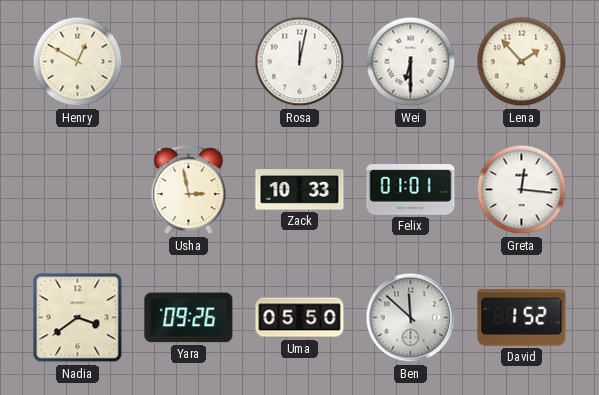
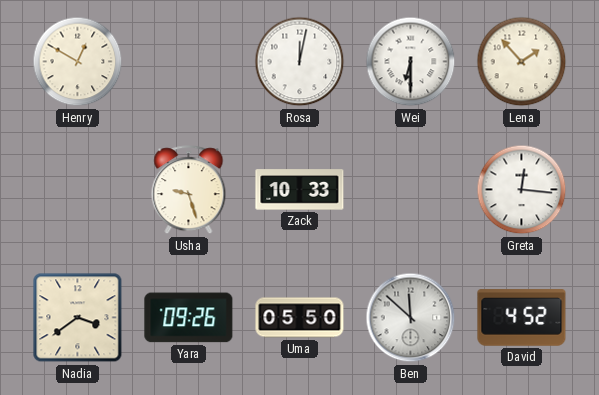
Usha: 2:58 -> 9:27
Felix: 01:01 -> none
David: 1:52 -> 4:52
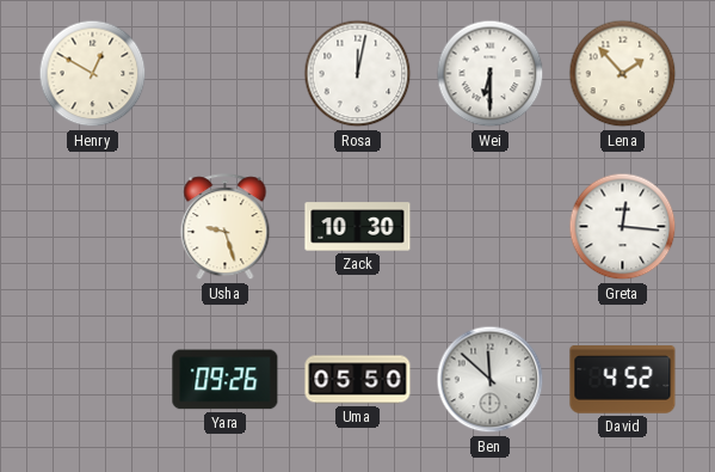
Zack: 10:33 -> 10:30
Nadia: 3:39 -> none
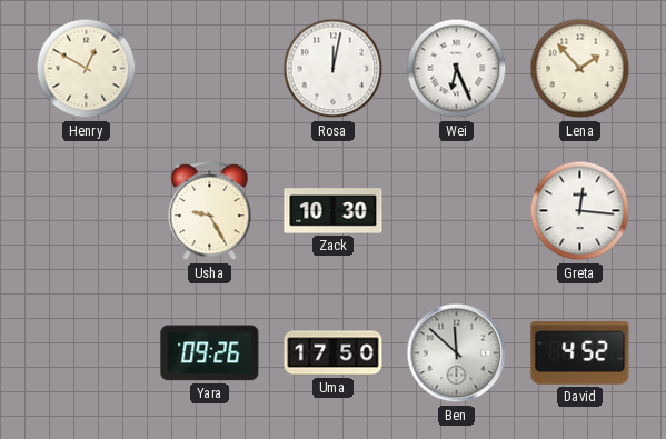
Wei: 6:30 -> 6:26
Usha: 9:27 -> 9:25
Uma: 05:50 -> 17:50
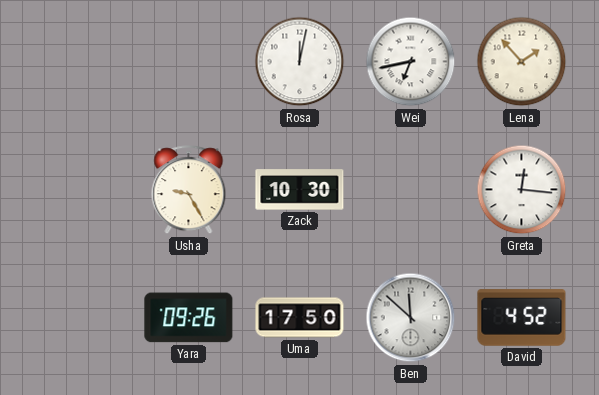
Henry: 12:50 -> none
Wei: 6:26 -> 6:43
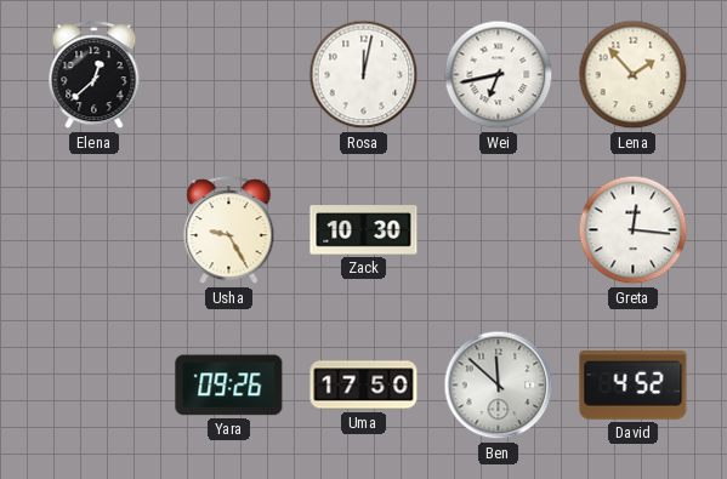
Elena: none -> 12:38
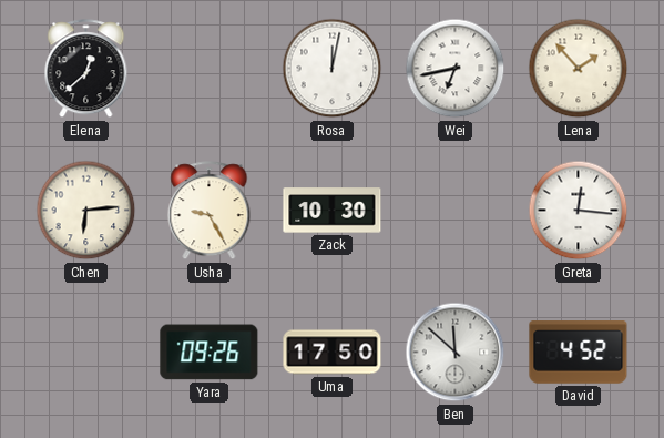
Chen: none -> 6:14
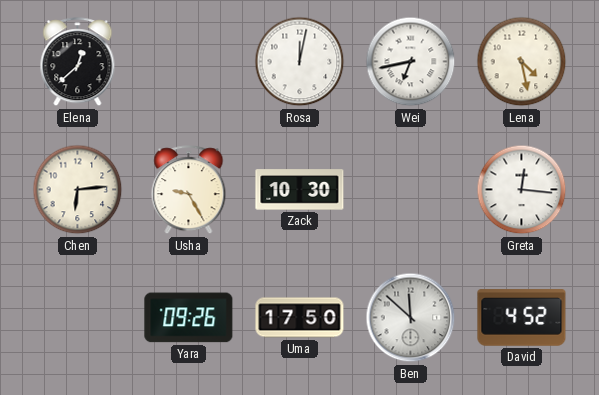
Lena: 1:53 -> 4:28
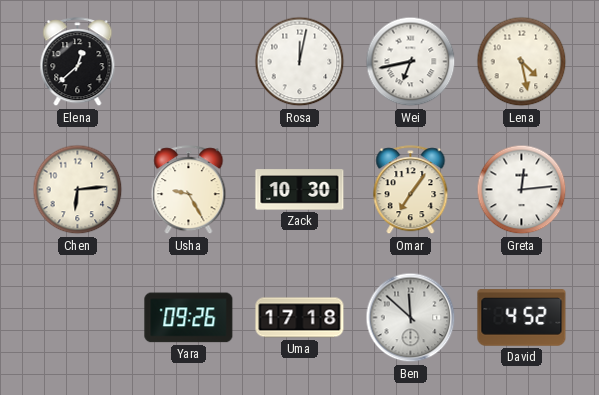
Omar: none -> 7:06
Greta: 12:16 -> 12:14
Uma: 17:50 -> 17:18
